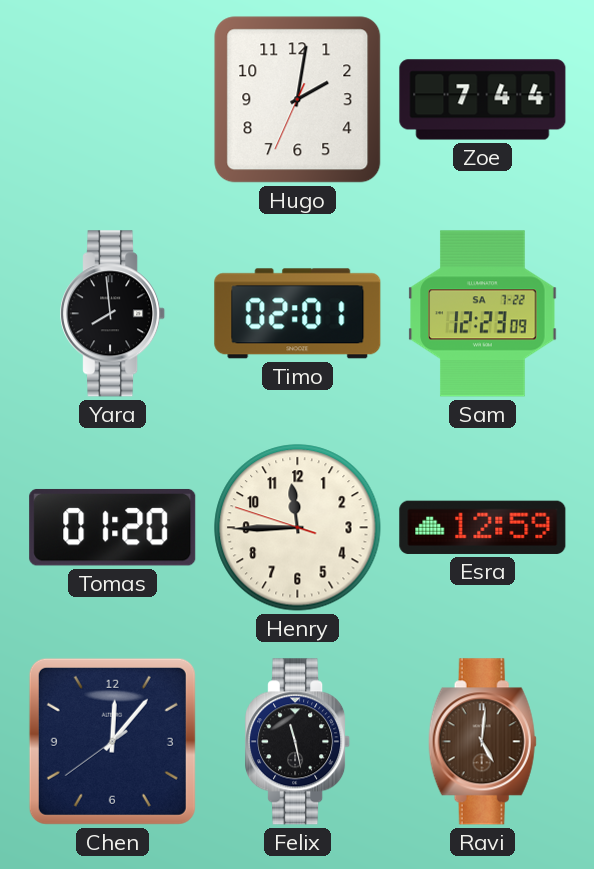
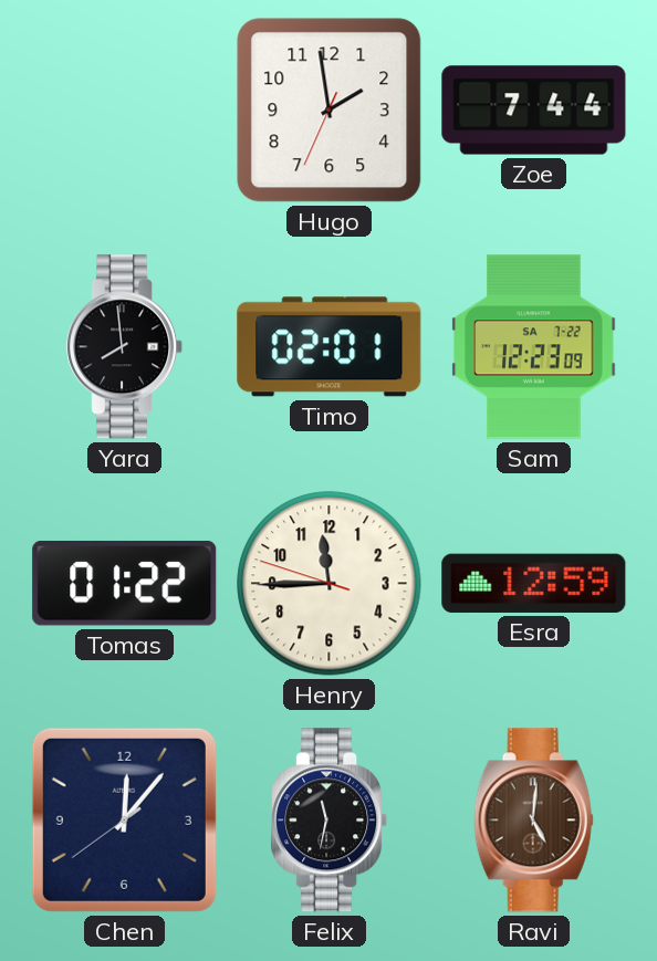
Hugo: 2:01 -> 1:58
Tomas: 01:20 -> 01:22
Felix: 11:28 -> 11:32
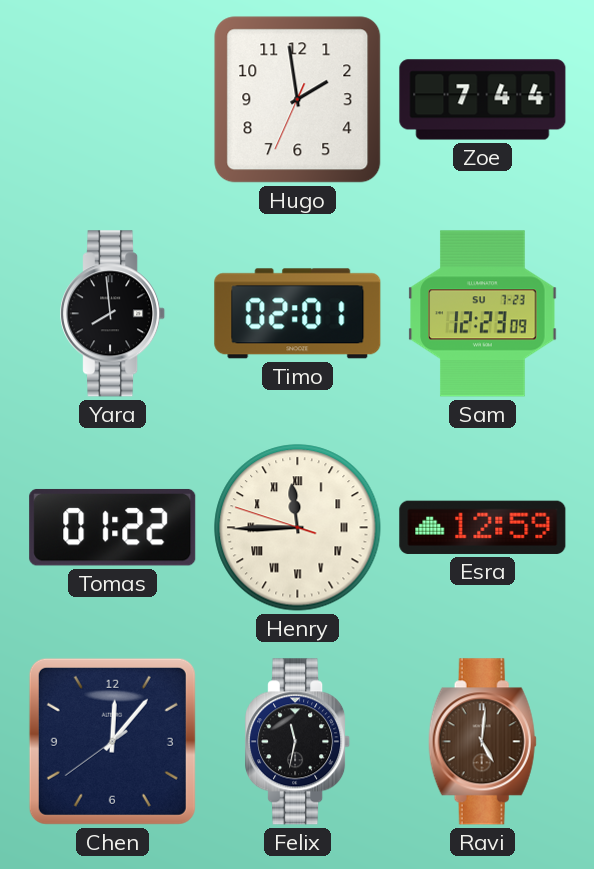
Sam date: SA 7-22 -> SU 7-23
Henry numerals: Arabic -> Roman
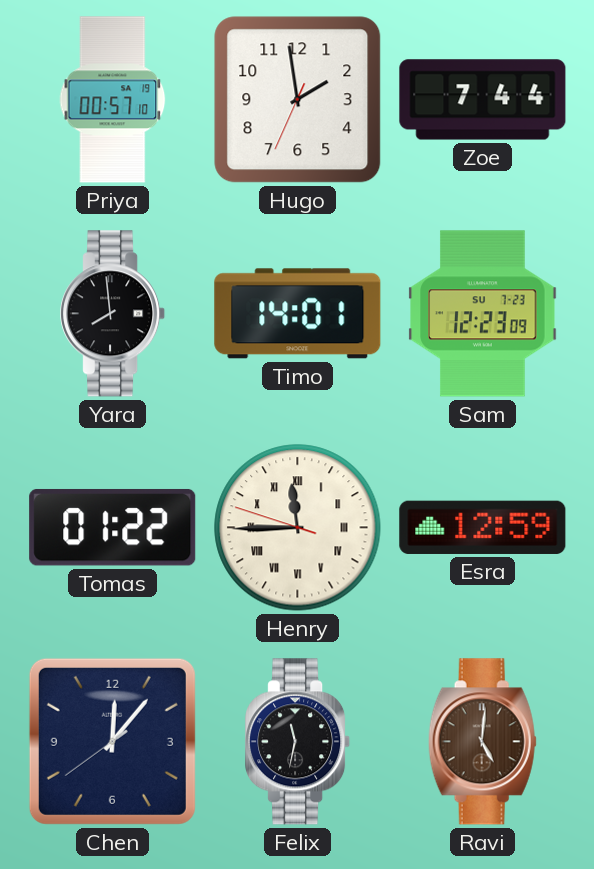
Priya: none -> 00:57
Timo: 02:01 -> 14:01
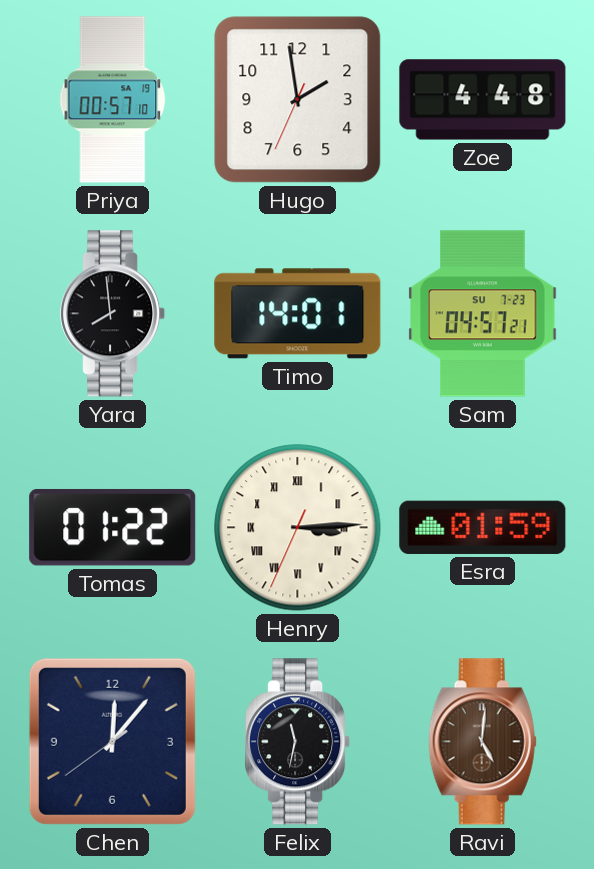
Zoe: 7:44 -> 4:48
Sam: 12:23 -> 04:57
Henry: 11:44 -> 3:14
Esra: 12:59 -> 01:59
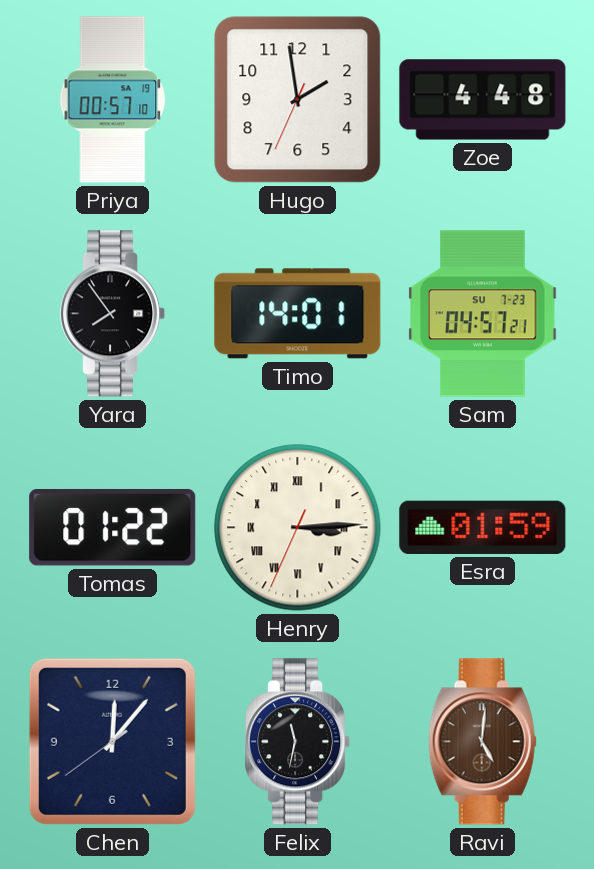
Yara: 7:59 -> 7:54
